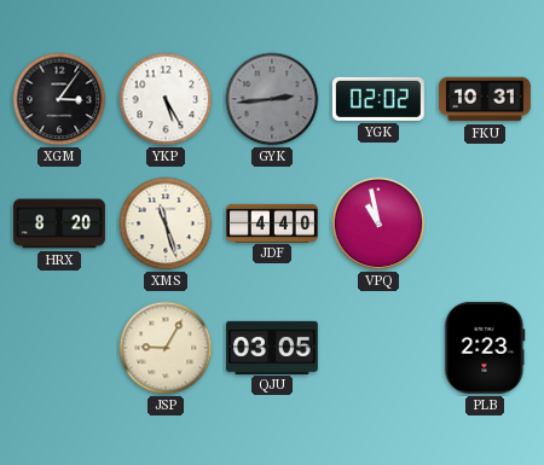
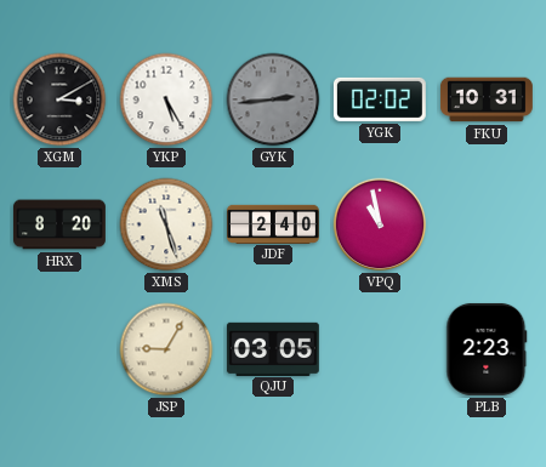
XGM: 3:06 -> 3:10
JDF: 4:40 -> 2:40
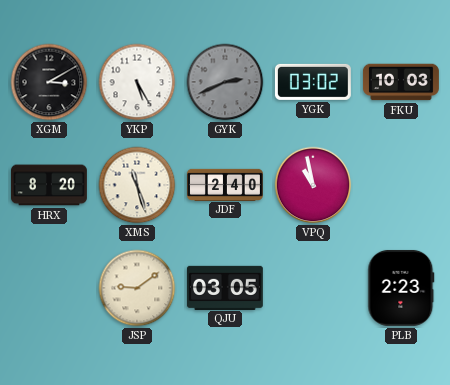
GYK: 2:44 -> 2:41
YGK: 02:02 -> 03:02
FKU: 10:31 -> 10:03
JSP: 9:05 -> 9:09
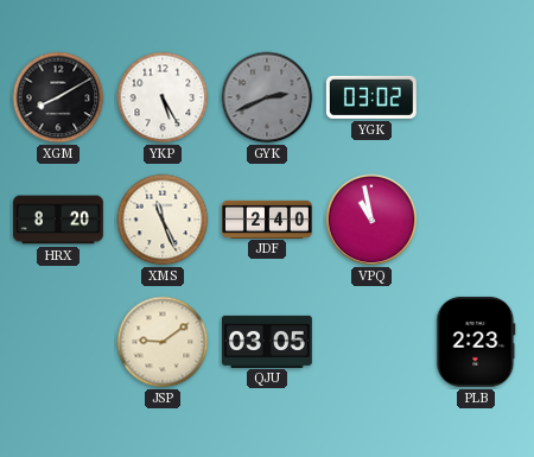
XGM: 3:10 -> 8:10
FKU: 10:03 -> none
XMS: 11:27 -> 11:26
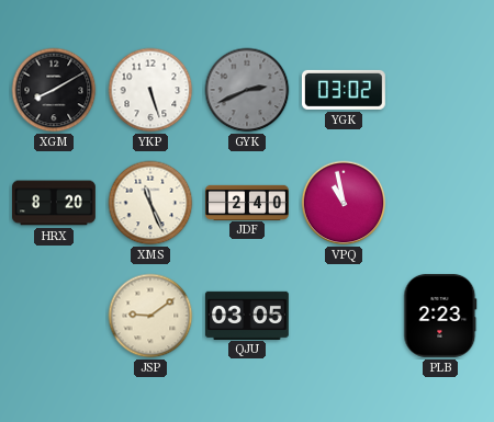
YKP: 5:25 -> 5:27
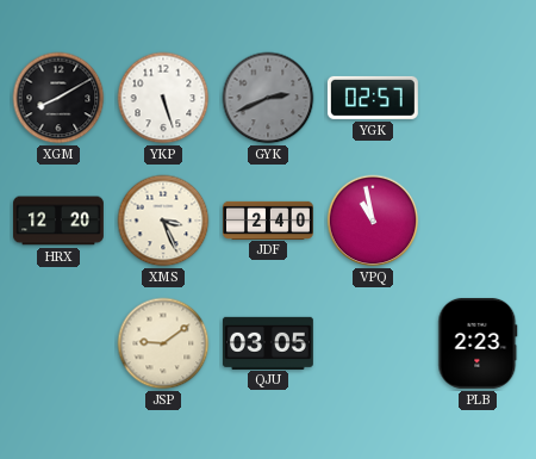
YGK: 03:02 -> 02:57
HRX: 8:20 -> 12:20
XMS: 11:26 -> 3:26
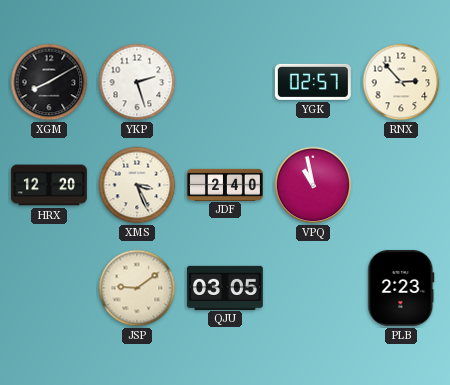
YKP: 5:27 -> 2:27
GYK: 2:41 -> none
RNX: none -> 2:53
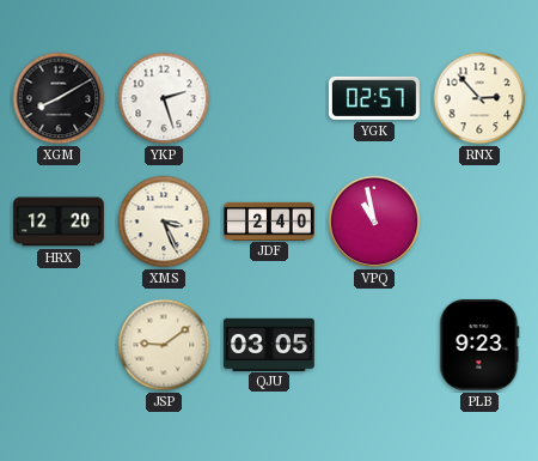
PLB: 2:23 -> 9:23
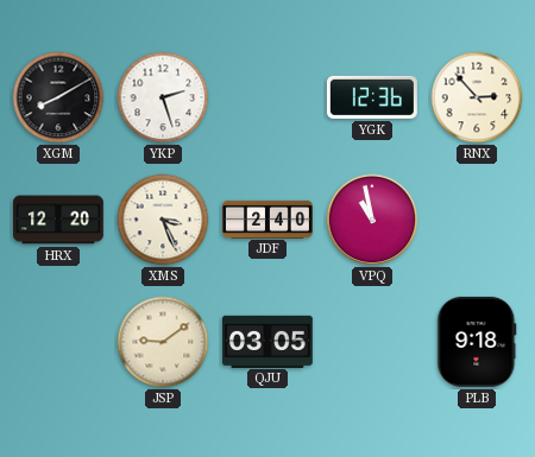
YGK: 02:57 -> 12:36
PLB: 9:23 -> 9:18
